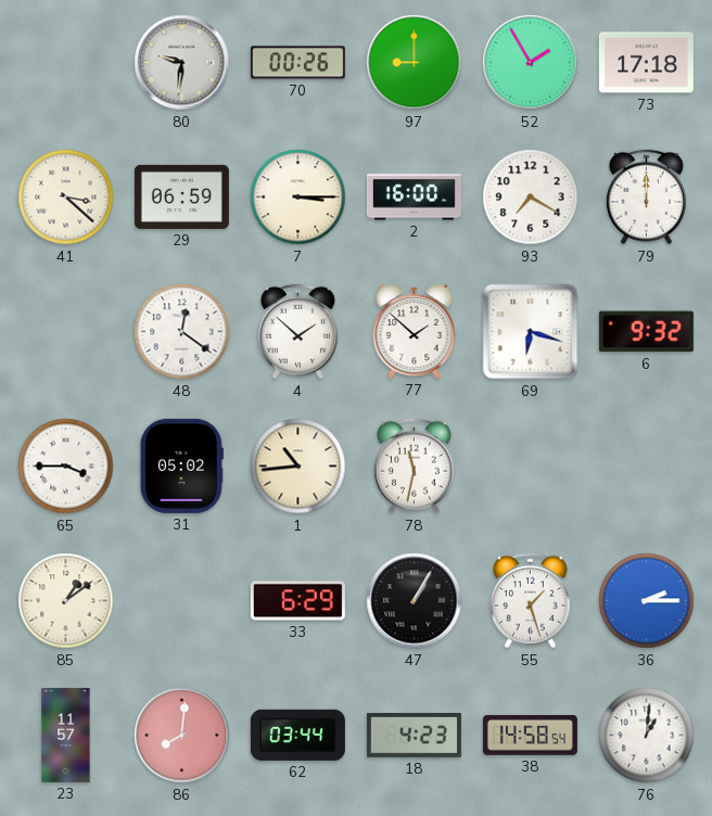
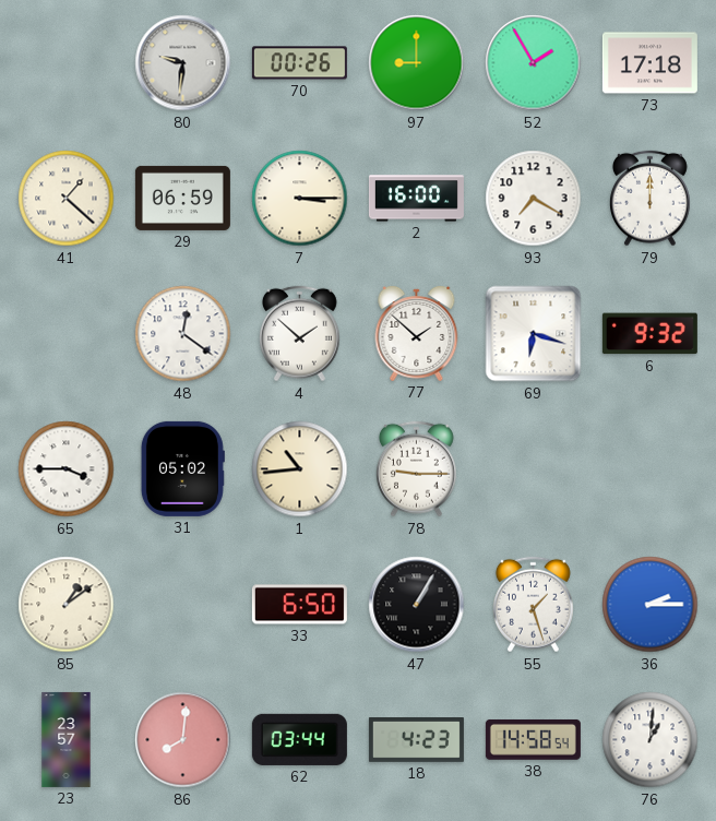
41: 3:22 -> 1:22
78: 11:32 -> 9:15
33: 6:29 -> 6:50
23: 11:57 -> 23:57
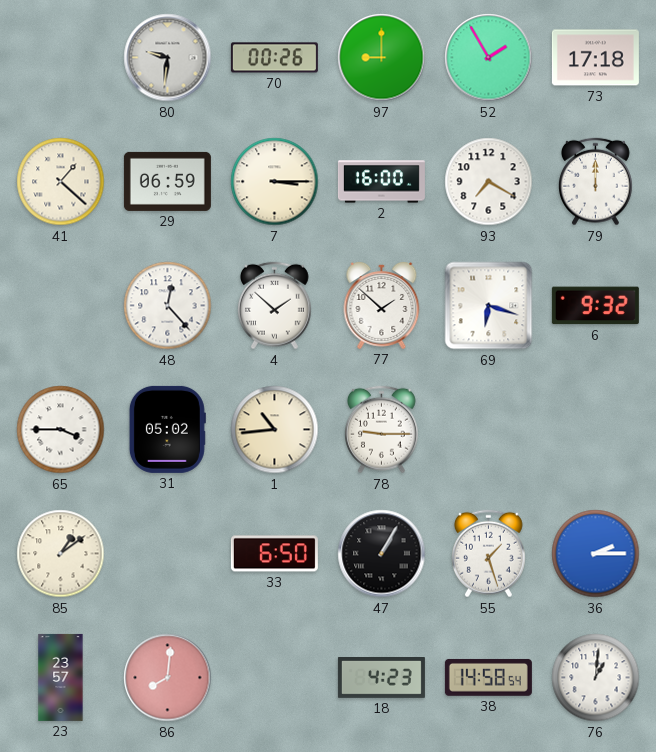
48: 12:21 -> 12:23
62: 03:44 -> none
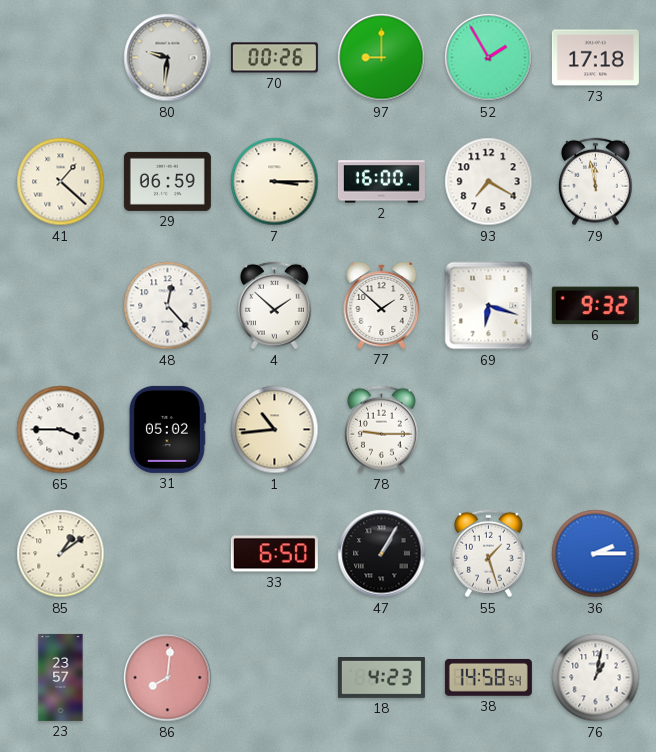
79: 12:00 -> 11:58
76: 1:01 -> 1:02
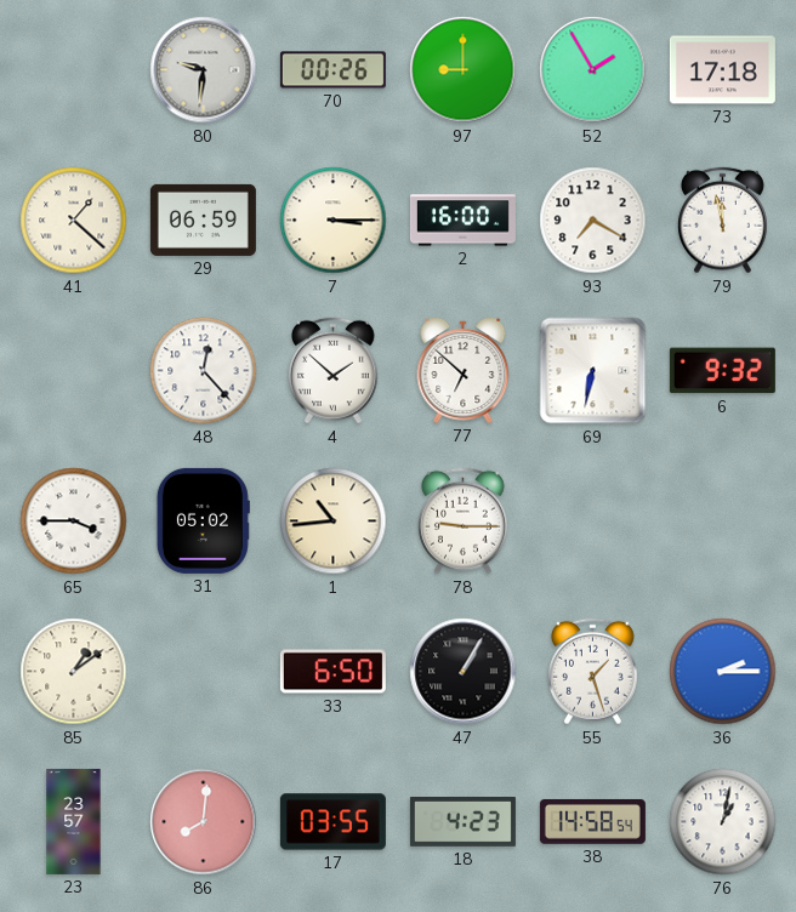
77: 1:52 -> 6:52
69: 6:18 -> 6:32
17: none -> 03:55
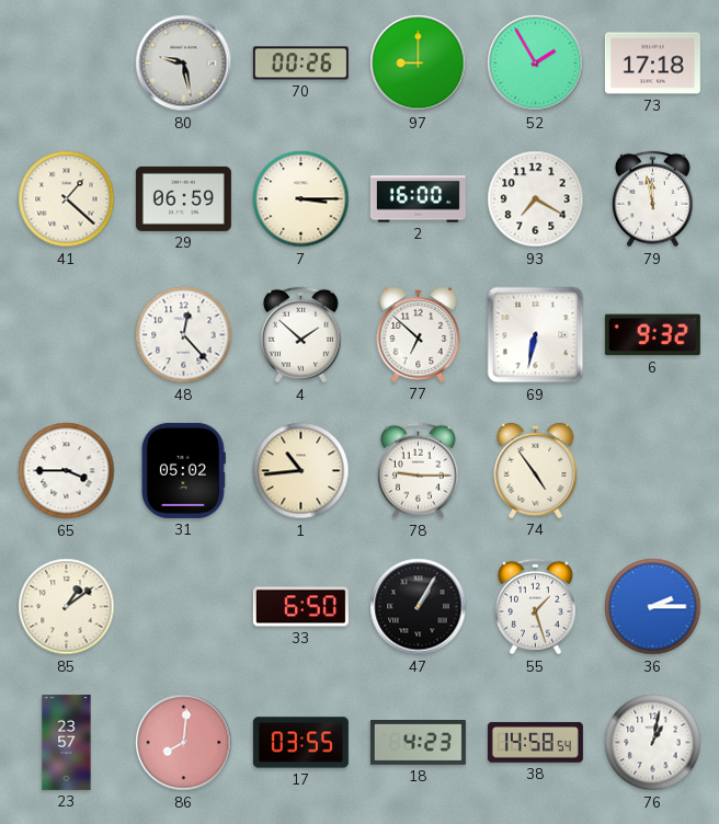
80: 9:31 -> 9:28
74: none -> 4:54
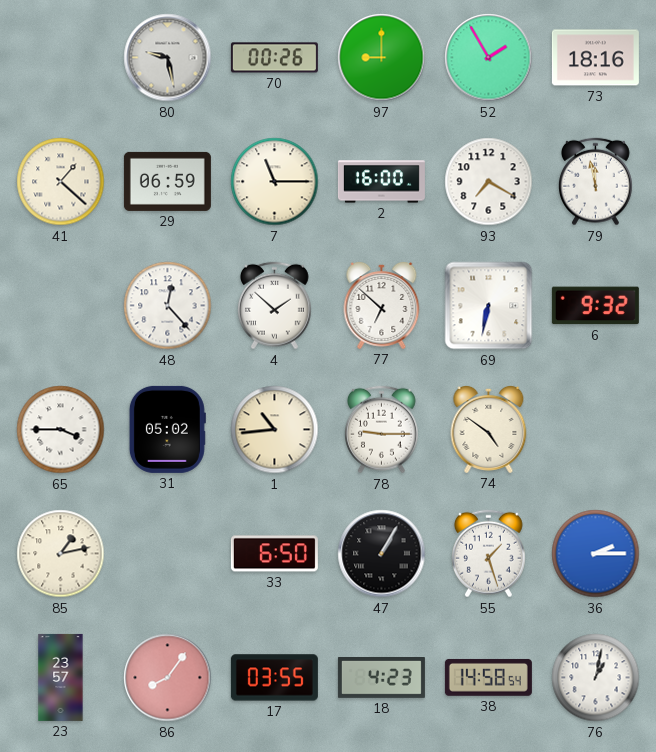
73: 17:18 -> 18:16
7: 3:15 -> 11:15
74: 4:54 -> 4:51
85: 1:09 -> 1:13
86: 8:01 -> 8:06
